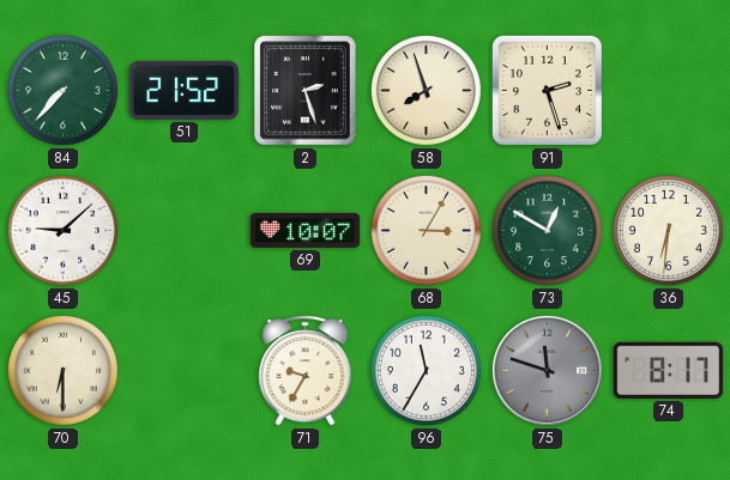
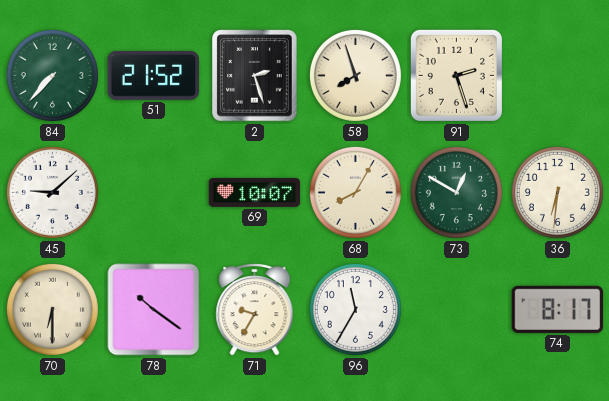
68: 3:05 -> 8:05
78: none -> 10:21
75: 11:48 -> none
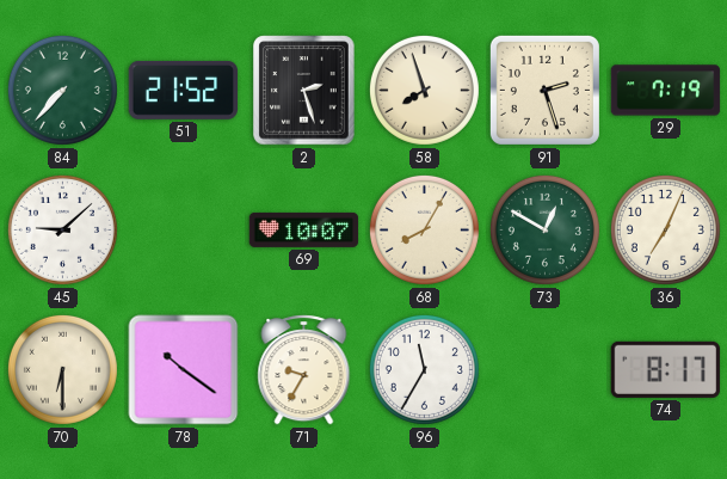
29: none -> 7:19
36: 6:31 -> 7:04
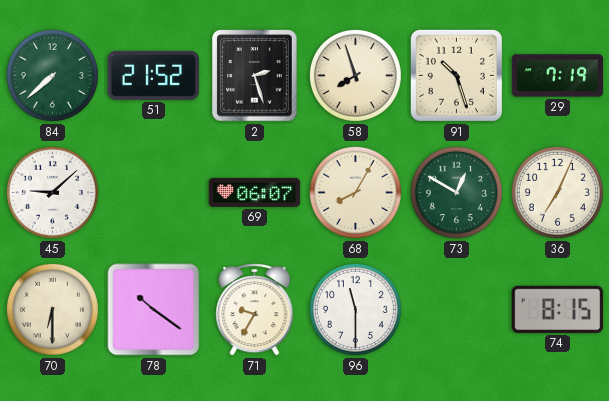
84: 7:37 -> 7:38
91: 2:27 -> 10:27
69: 10:07 -> 06:07
96: 11:35 -> 11:30
74: 8:17 -> 8:15
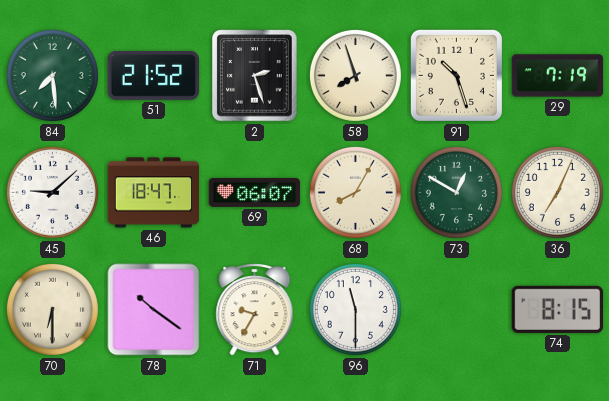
84: 7:38 -> 7:29
46: none -> 18:47
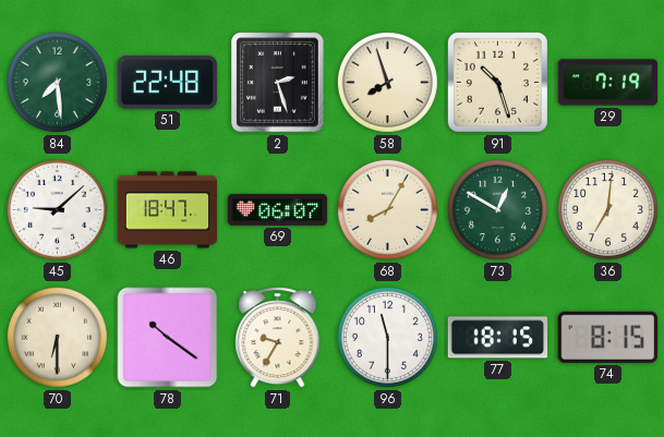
51: 21:52 -> 22:48
36: 7:04 -> 7:01
77: none -> 18:15
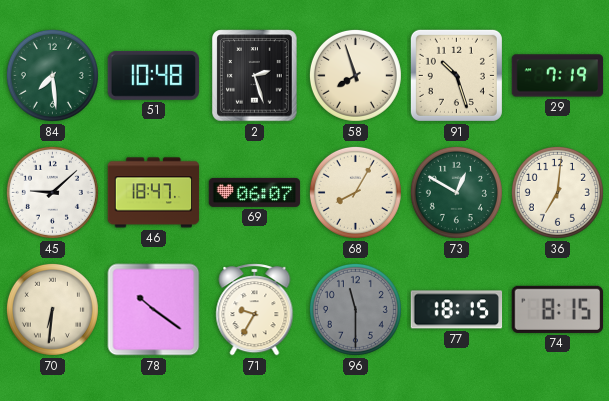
51: 22:48 -> 10:48
70: 6:30 -> 6:31
96 dial: white -> grey
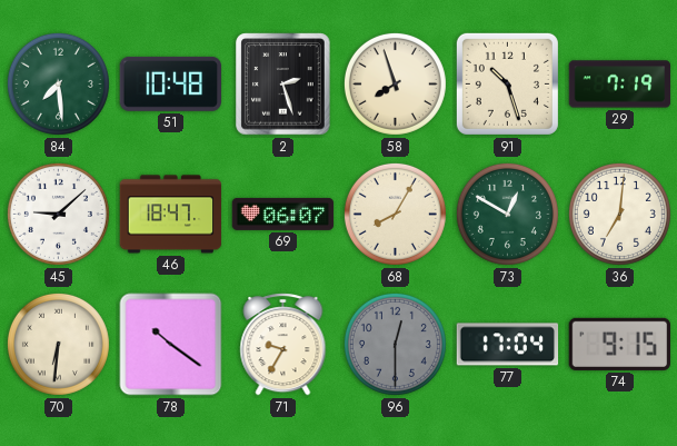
96: 11:30 -> 12:30
77: 18:15 -> 17:04
74: 8:15 -> 9:15
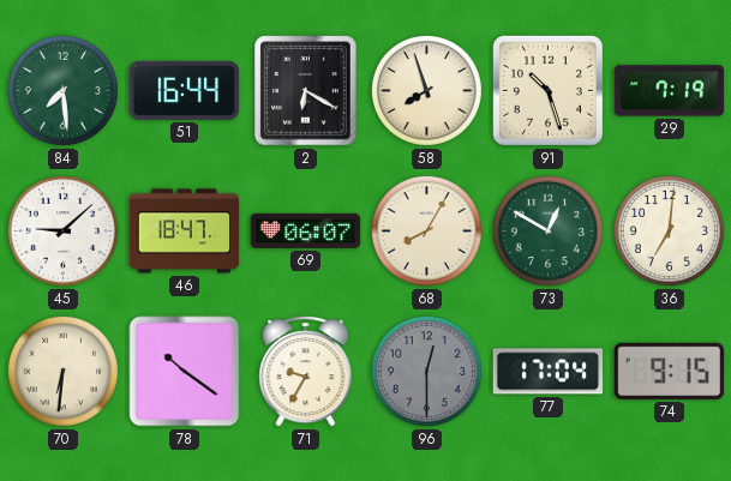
51: 10:48 -> 16:44
2: 2:27 -> 6:20
